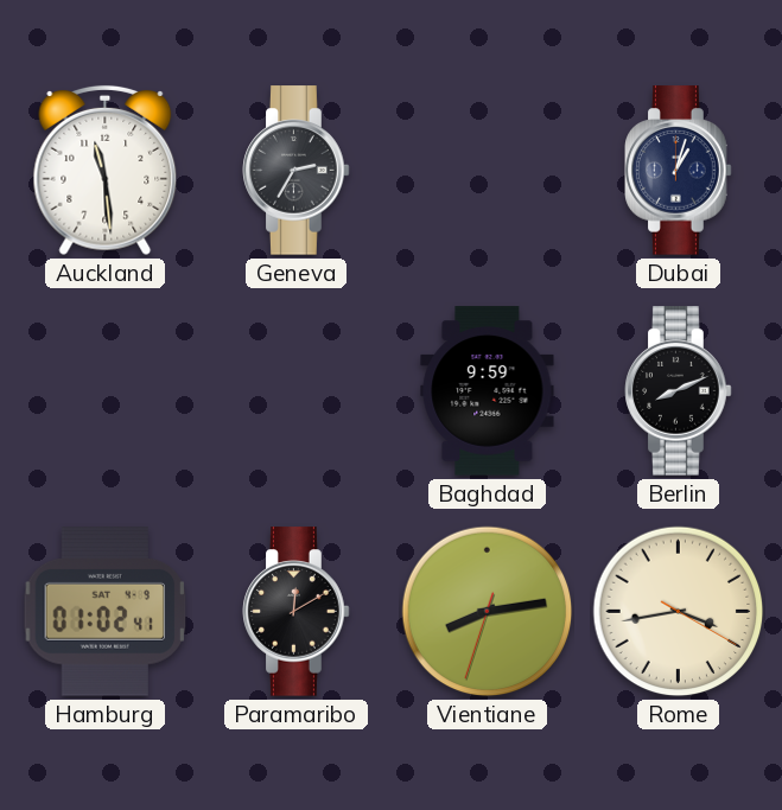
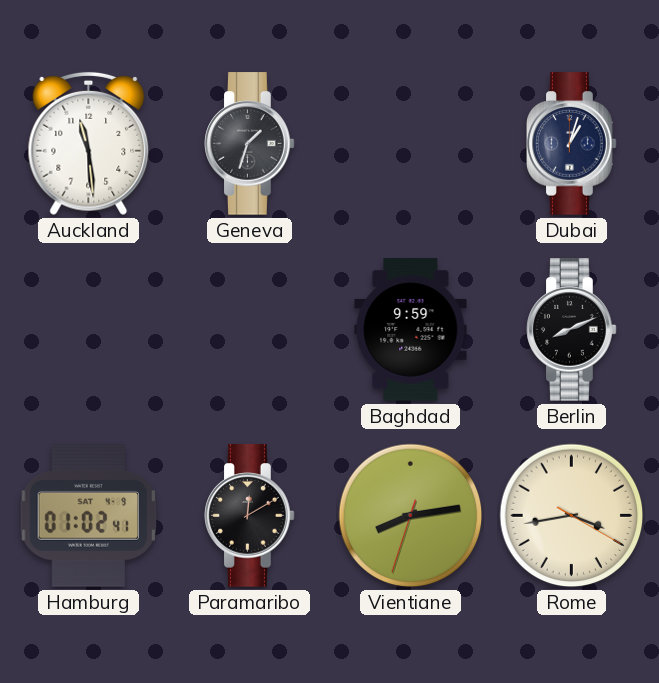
Geneva: 2:35 -> 1:33
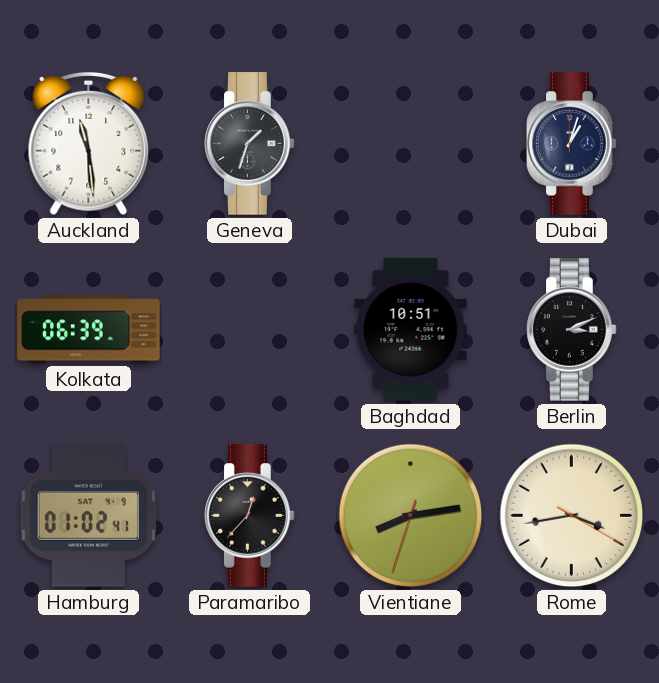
Kolkata: none -> 06:39
Baghdad: 9:59 -> 10:51
Berlin: 8:11 -> 3:11
Paramaribo: 12:10 -> 12:37
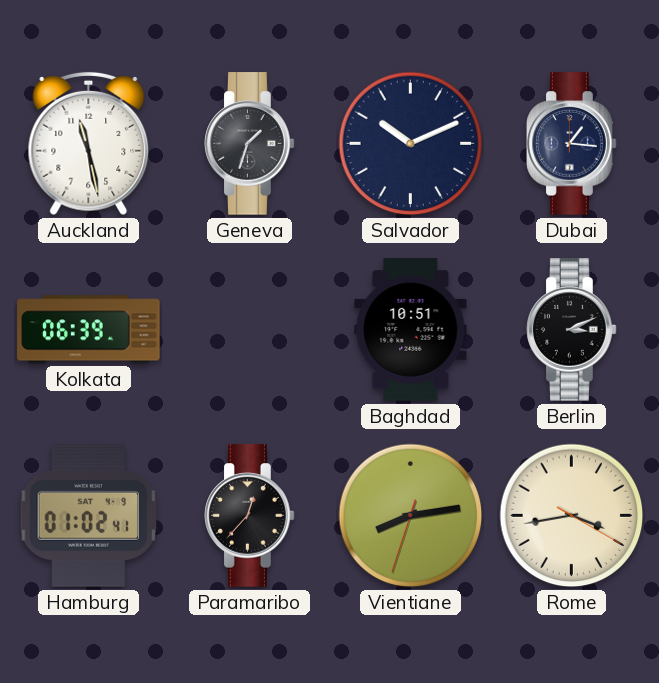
Auckland: 11:29 -> 11:28
Salvador: none -> 10:11
Dubai: 1:03 -> 1:16
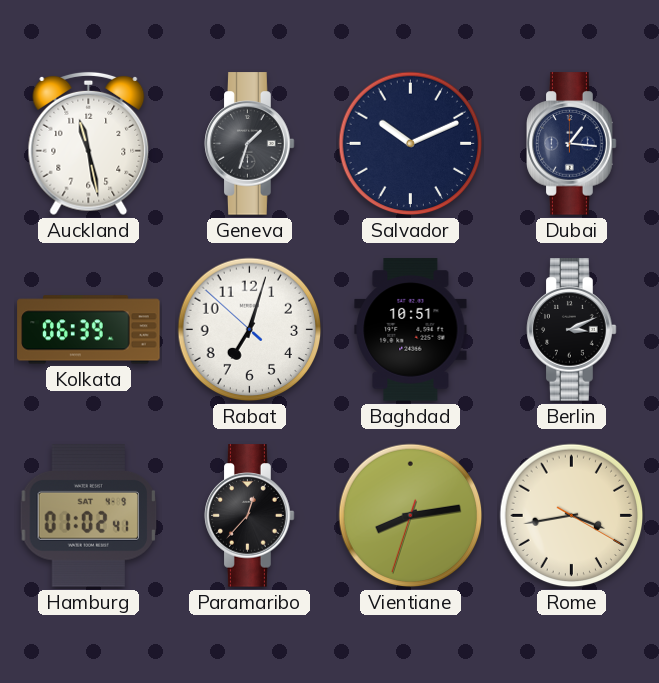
Rabat: none -> 7:02
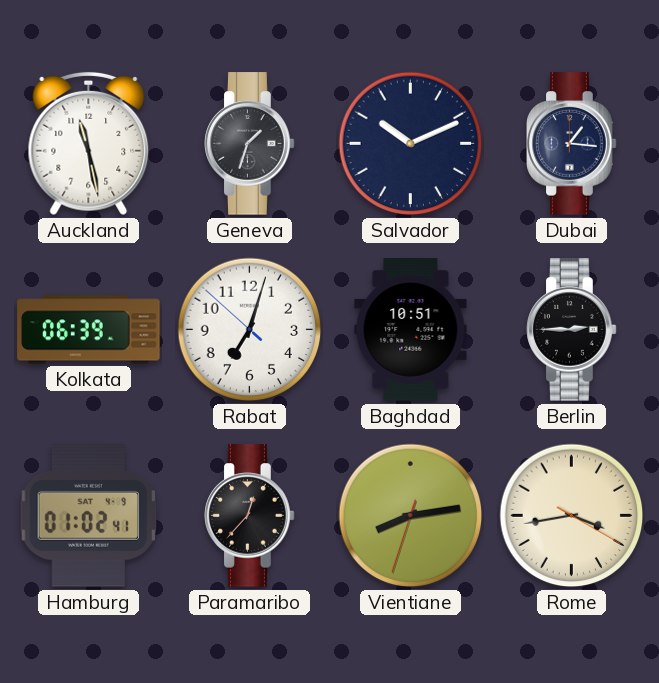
Berlin: 3:11 -> 2:45
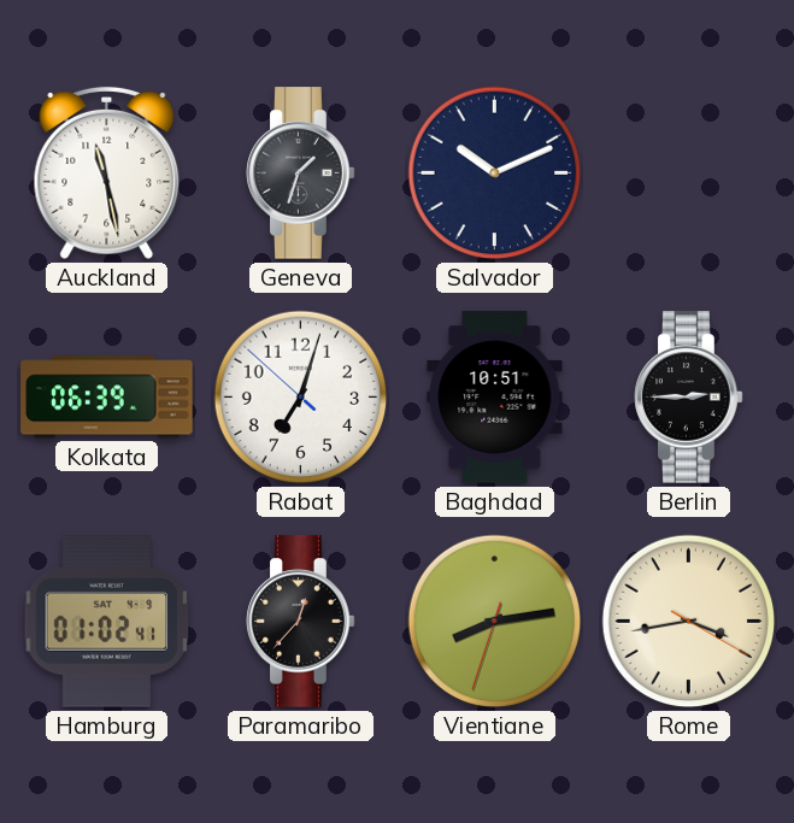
Dubai: 1:16 -> none
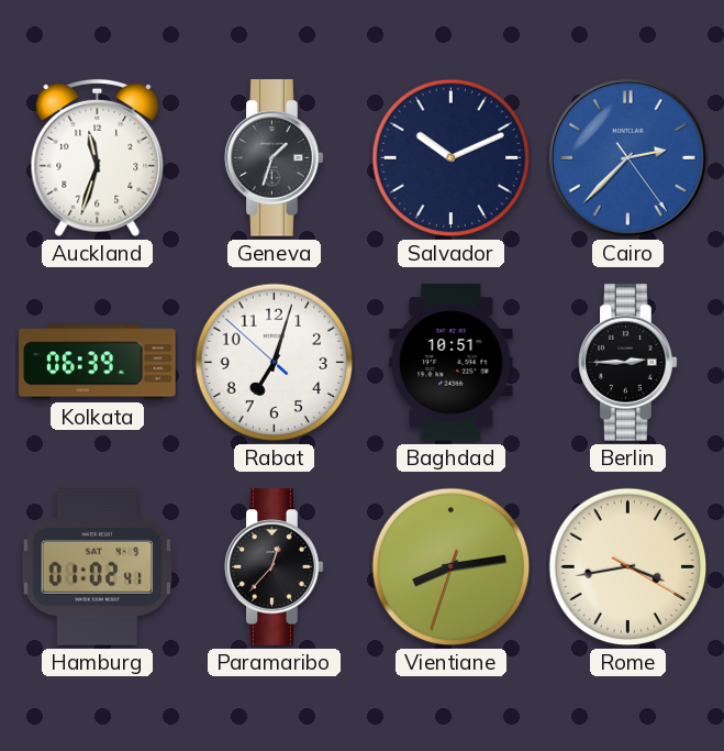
Auckland: 11:28 -> 11:33
Cairo: none -> 2:37
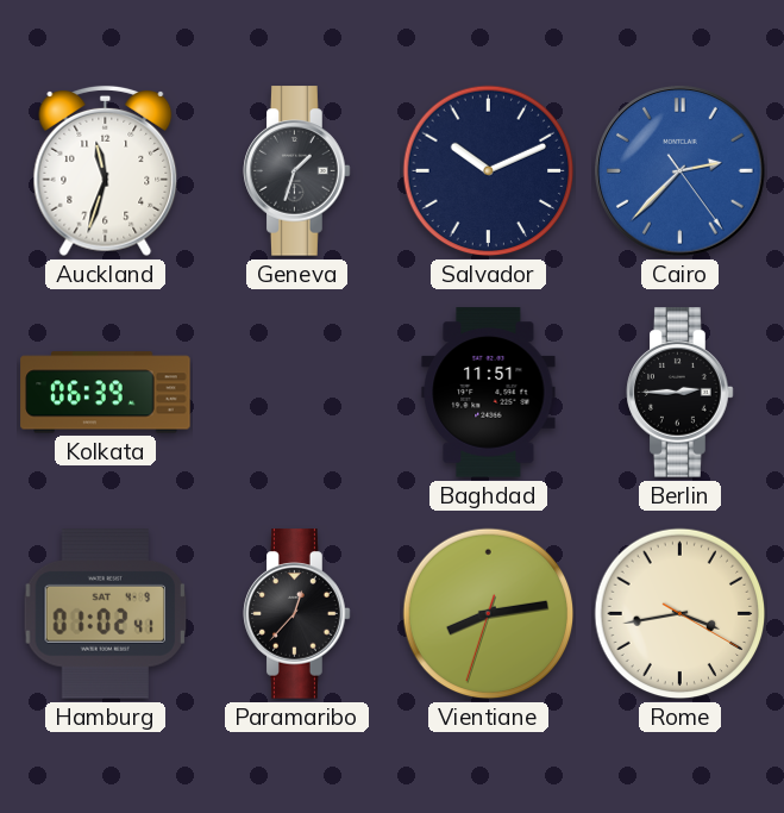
Rabat: 7:02 -> none
Baghdad: 10:51 -> 11:51
